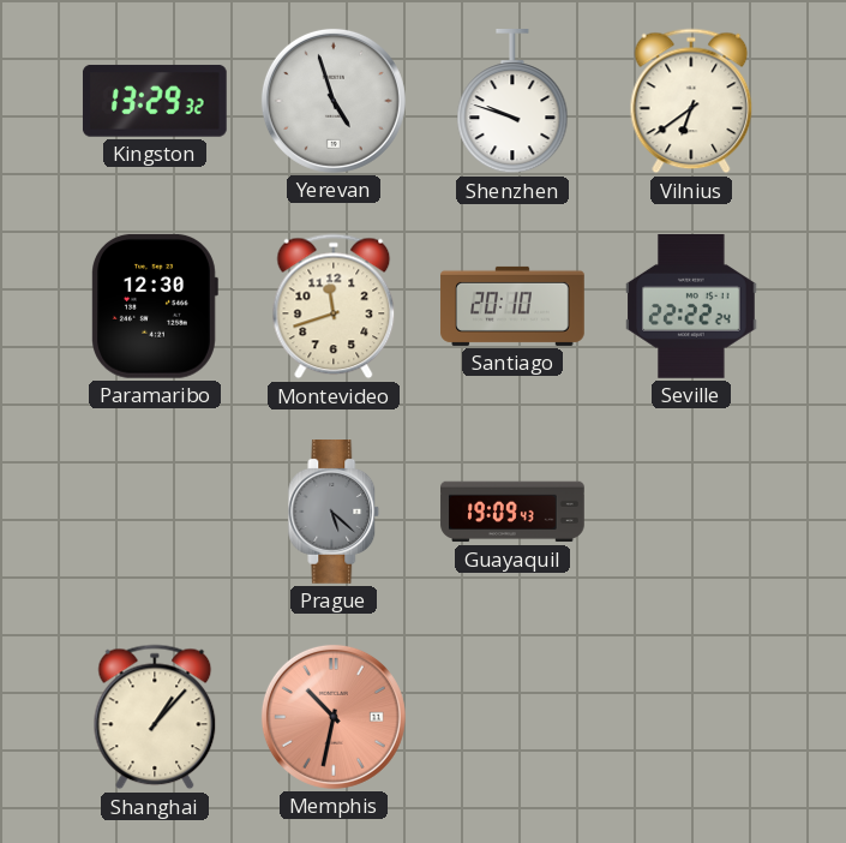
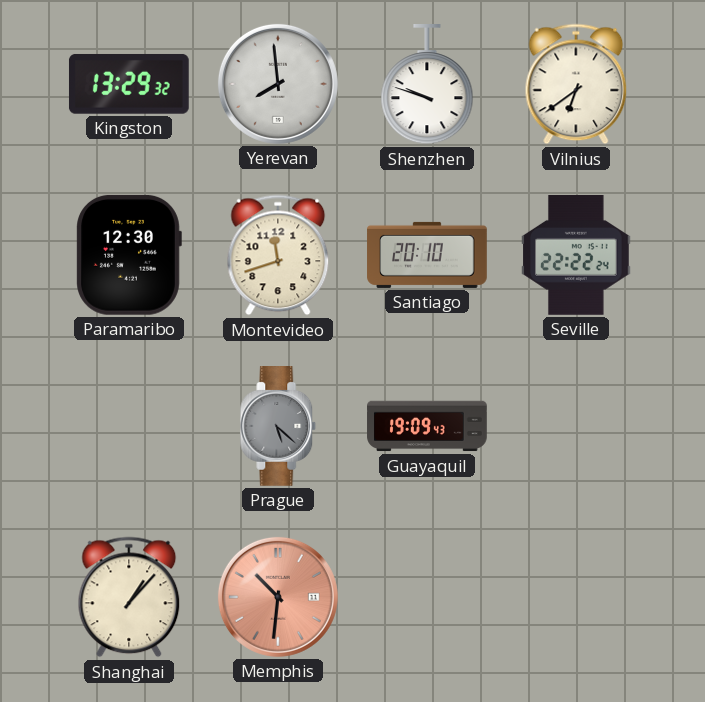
Yerevan: 4:57 -> 7:59
Memphis: 10:32 -> 10:31
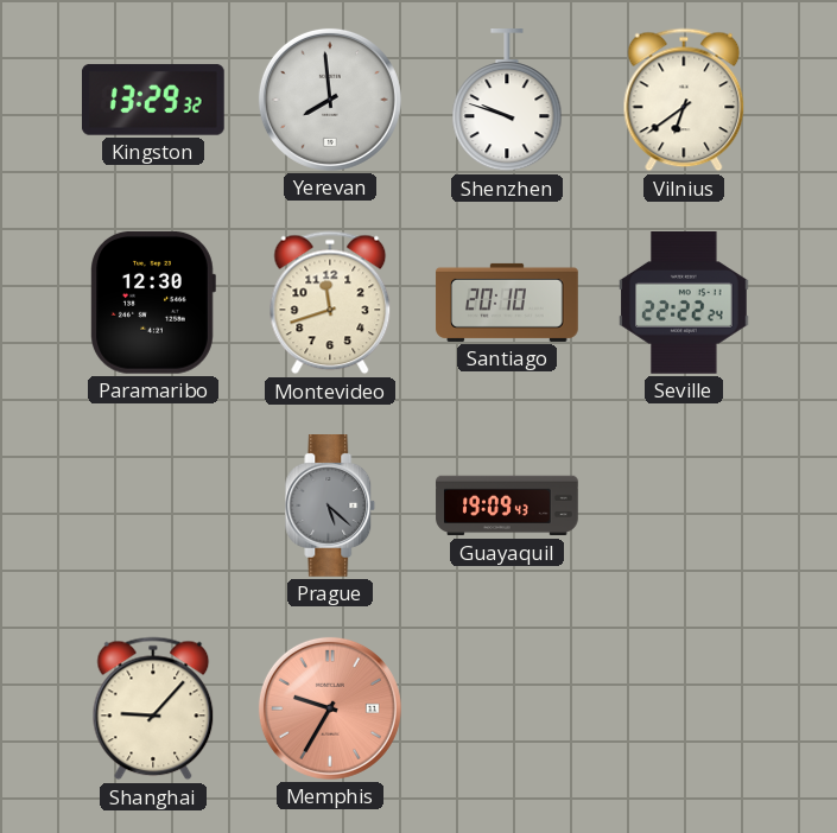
Shanghai: 1:07 -> 9:07
Memphis: 10:31 -> 9:35
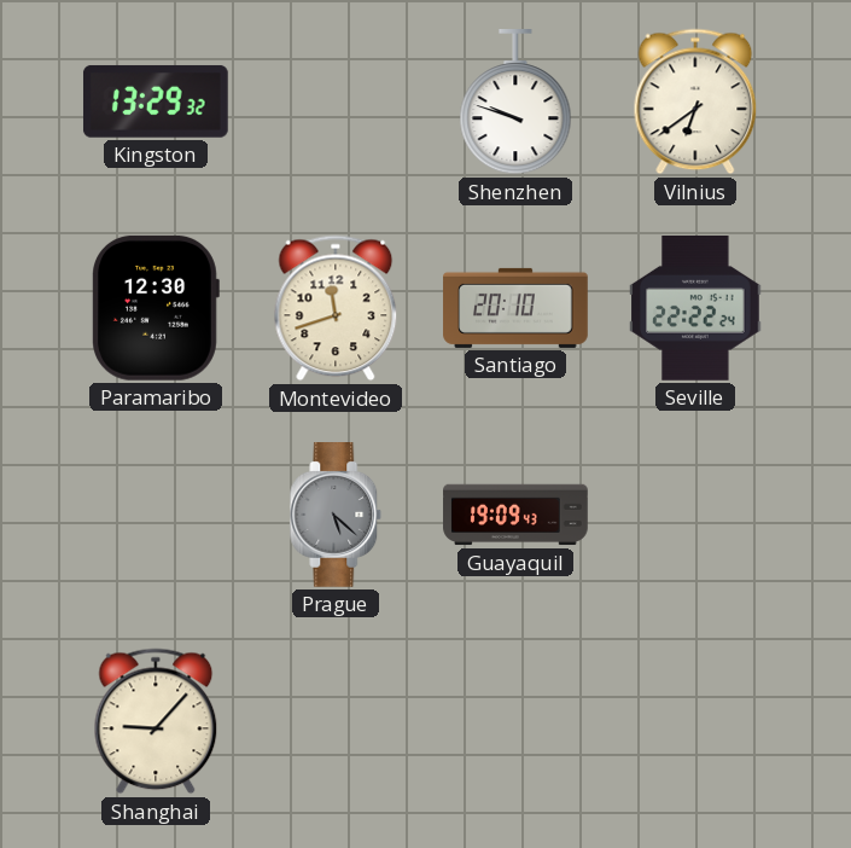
Yerevan: 7:59 -> none
Memphis: 9:35 -> none
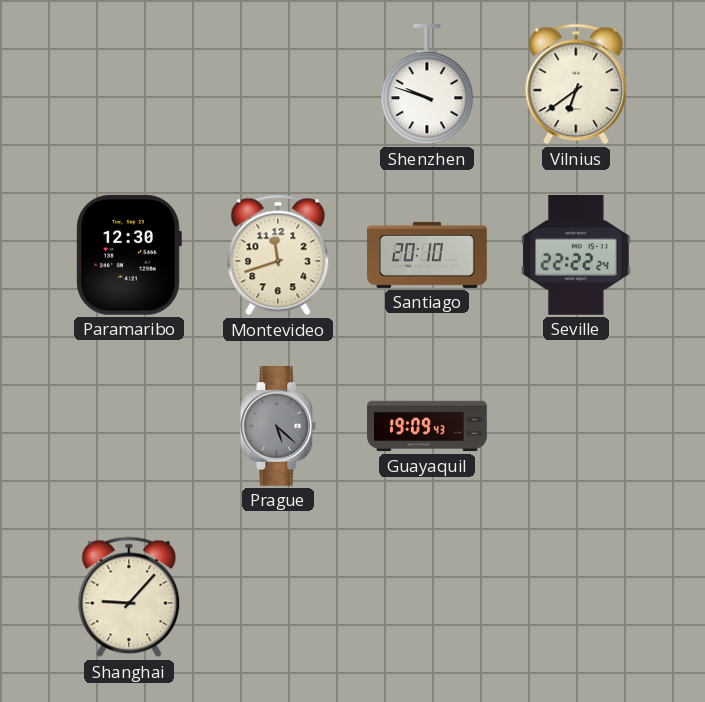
Kingston: 13:29 -> none
